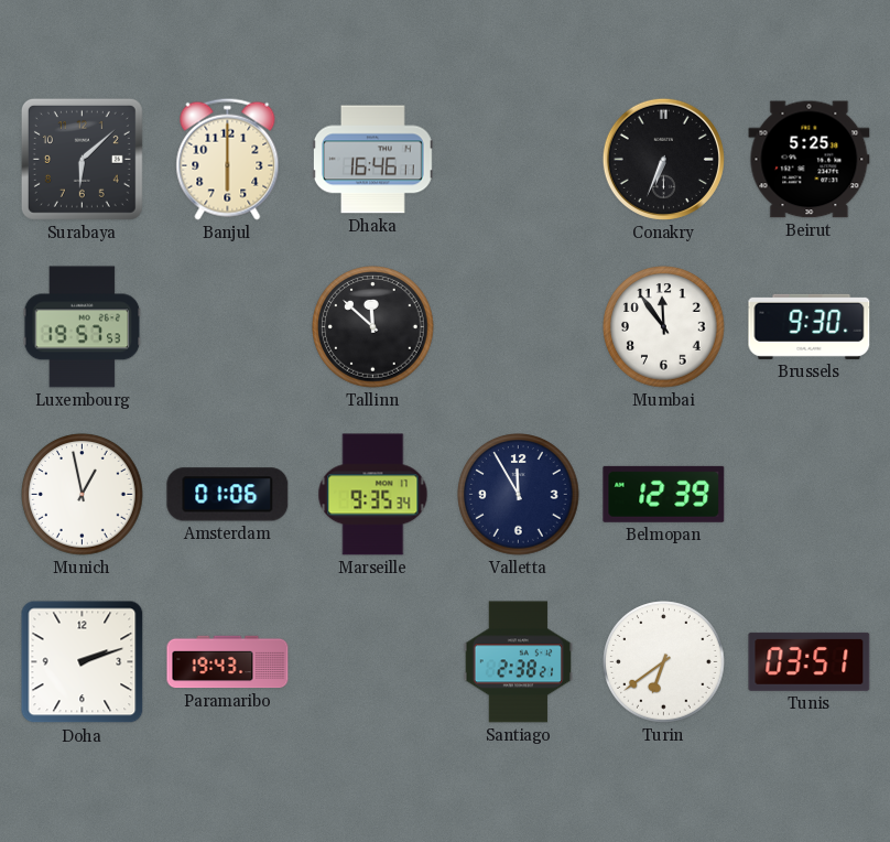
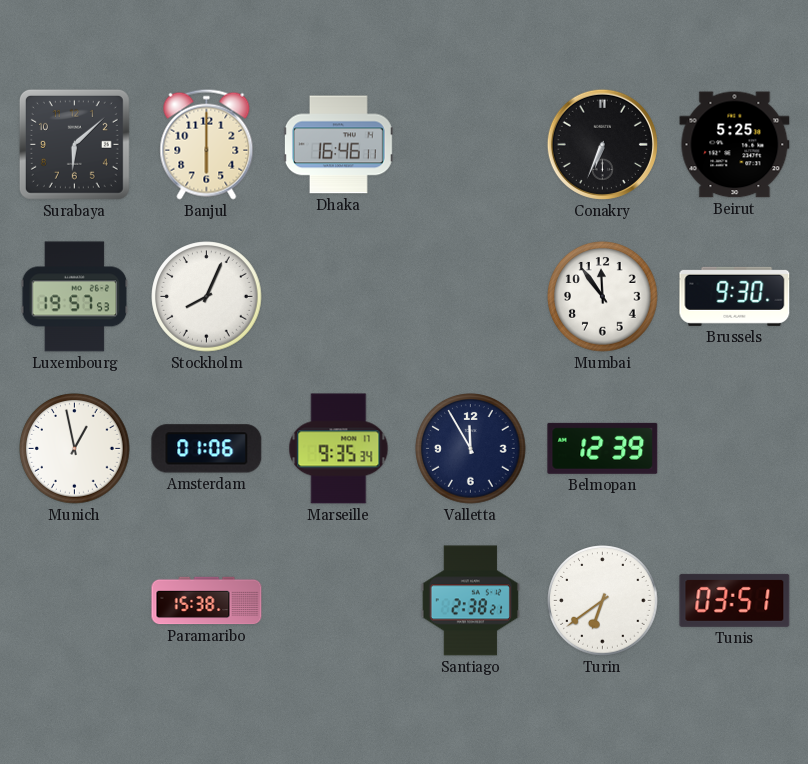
Stockholm: none -> 8:04
Tallinn: 11:52 -> none
Doha: 2:12 -> none
Paramaribo: 19:43 -> 15:38
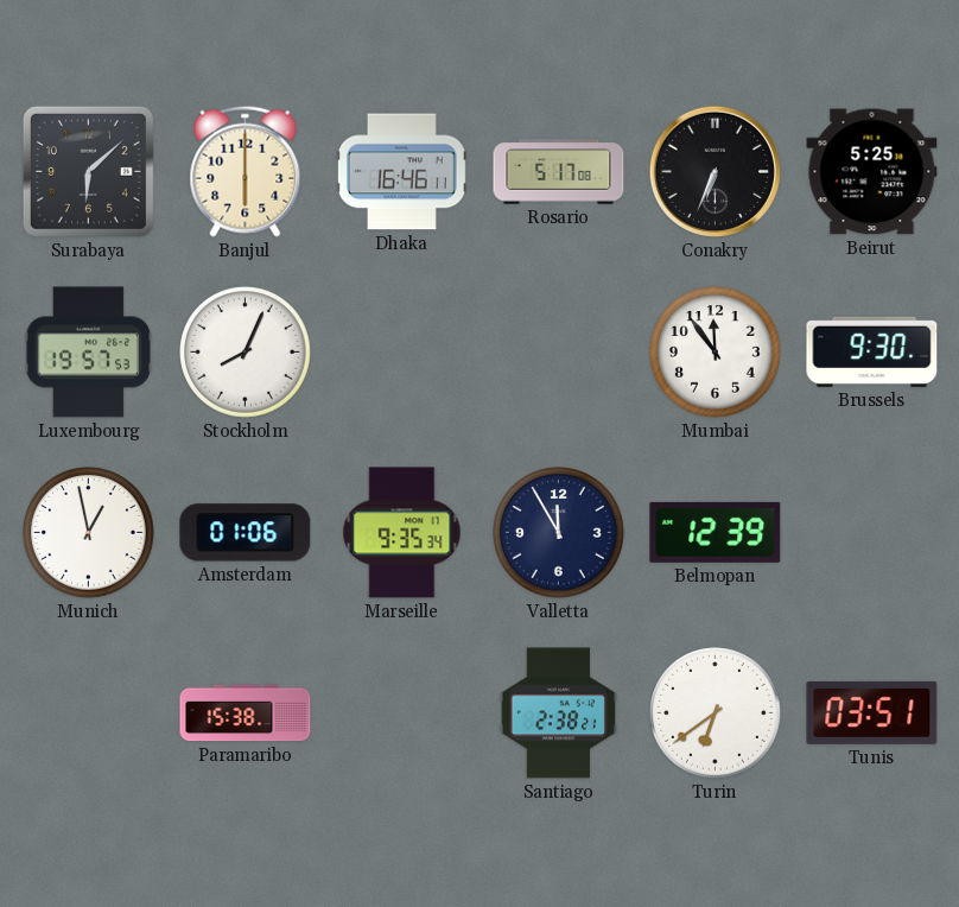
Rosario: none -> 5:17
